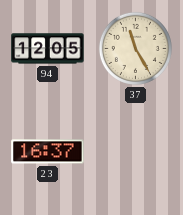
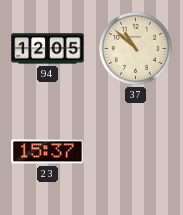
37: 11:25 -> 10:52
23: 16:37 -> 15:37
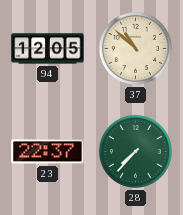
23: 15:37 -> 22:37
28: none -> 7:37
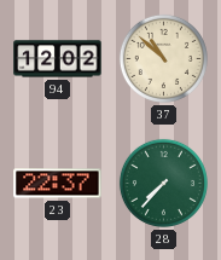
94: 12:05 -> 12:02
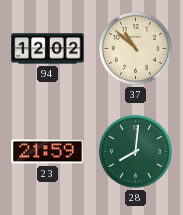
23: 22:37 -> 21:59
28: 7:37 -> 8:01
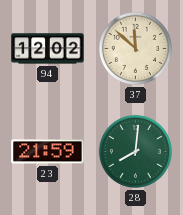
37: 10:52 -> 11:52
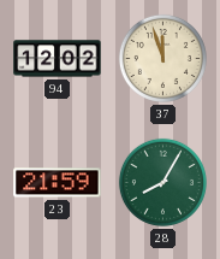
37: 11:52 -> 11:57
28: 8:01 -> 8:05
